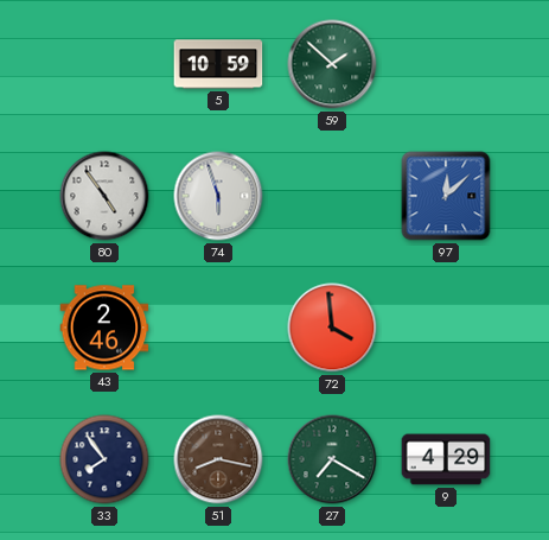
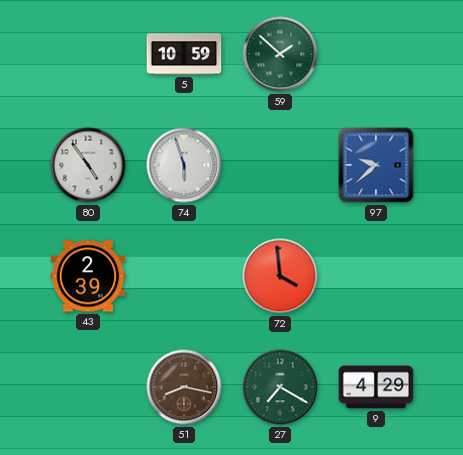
97: 12:08 -> 9:38
43: 2:46 -> 2:39
33: 7:54 -> none
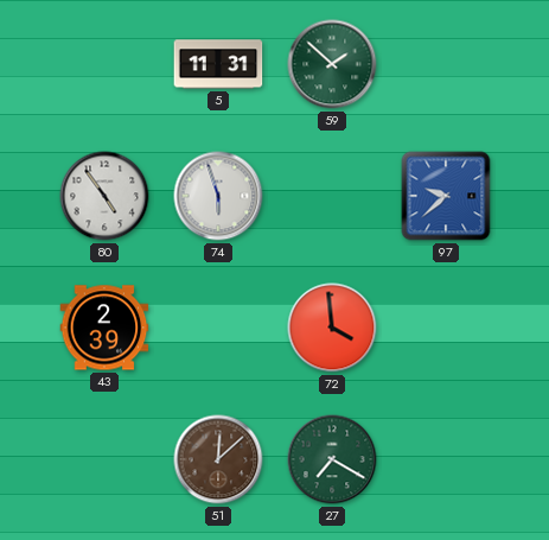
5: 10:59 -> 11:31
51: 8:17 -> 12:08
9: 4:29 -> none
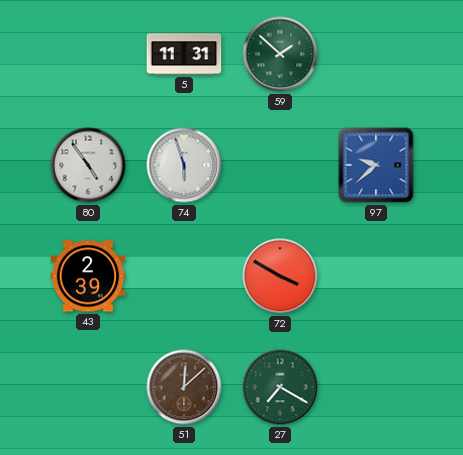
72: 3:59 -> 3:50
